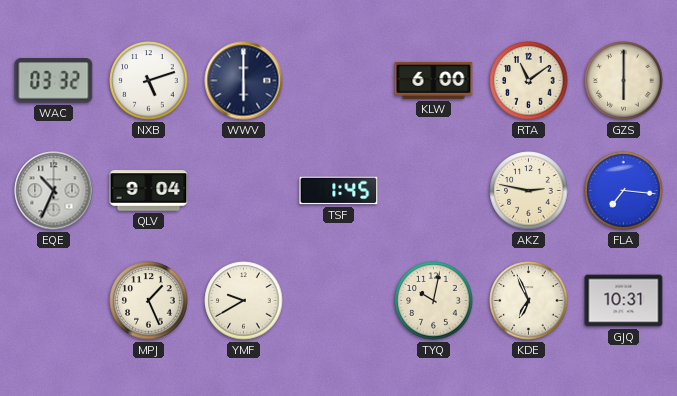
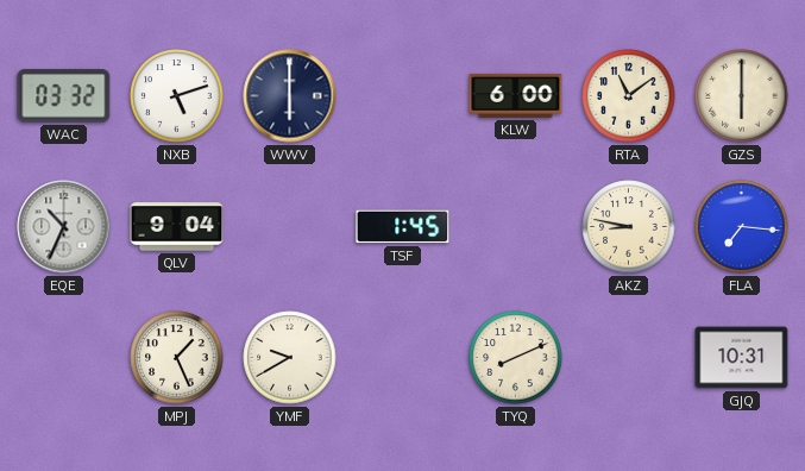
AKZ: 2:47 -> 8:47
TYQ: 10:02 -> 8:11
KDE: 6:56 -> none
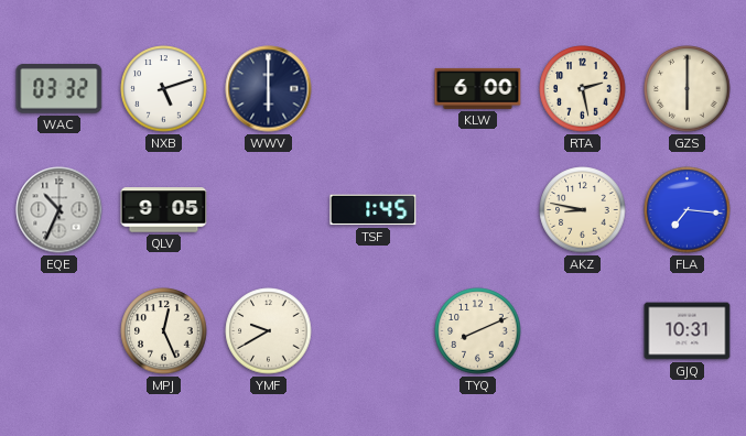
RTA: 11:09 -> 2:28
QLV: 9:04 -> 9:05
MPJ: 1:26 -> 12:26
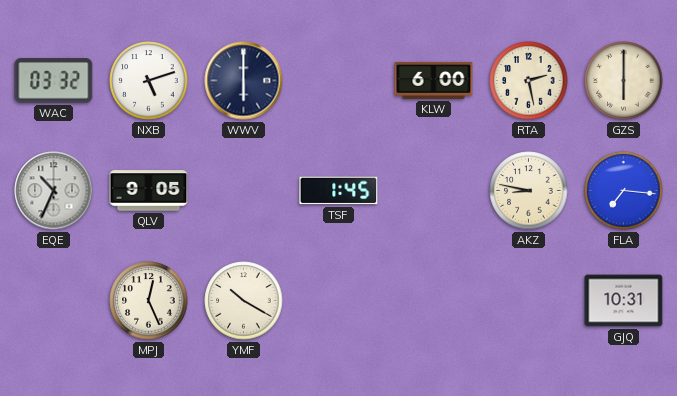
YMF: 9:40 -> 10:20
TYQ: 8:11 -> none
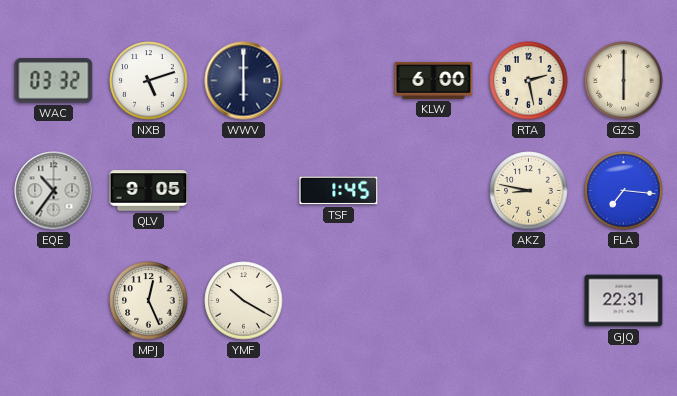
EQE: 10:34 -> 10:36
GJQ: 10:31 -> 22:31
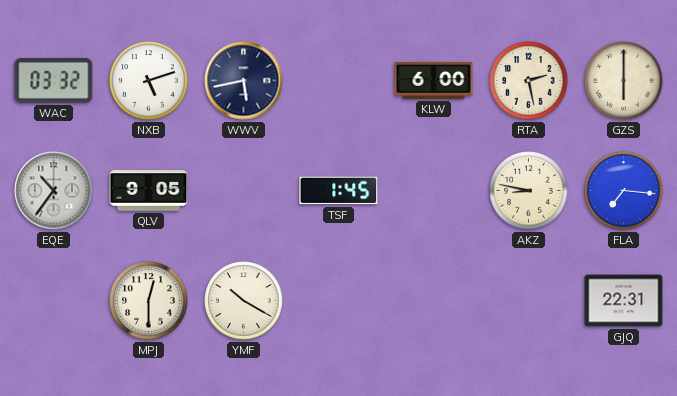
WWV: 6:00 -> 5:43
MPJ: 12:26 -> 12:30
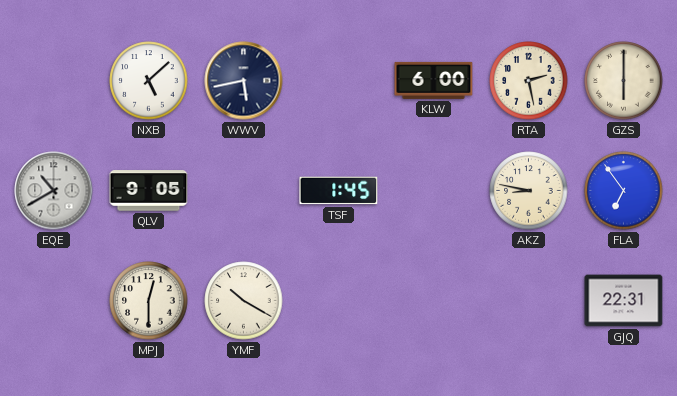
WAC: 03:32 -> none
NXB: 5:12 -> 5:08
EQE: 10:36 -> 10:40
FLA: 7:16 -> 6:54
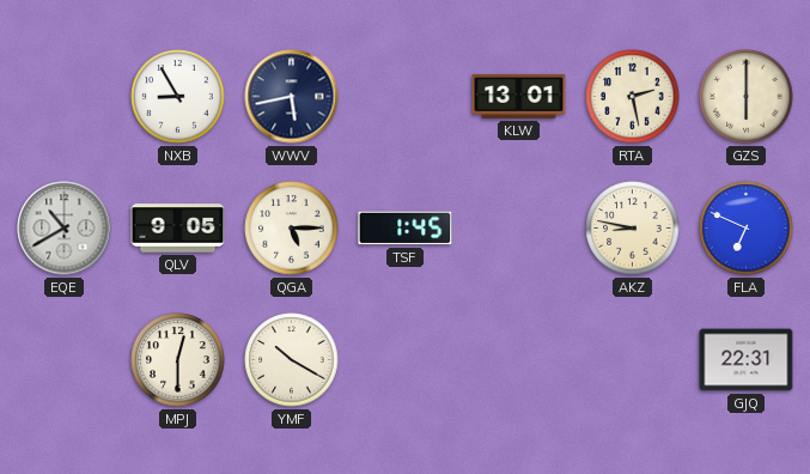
NXB: 5:08 -> 8:55
KLW: 6:00 -> 13:01
QGA: none -> 5:15
FLA: 6:54 -> 6:49
